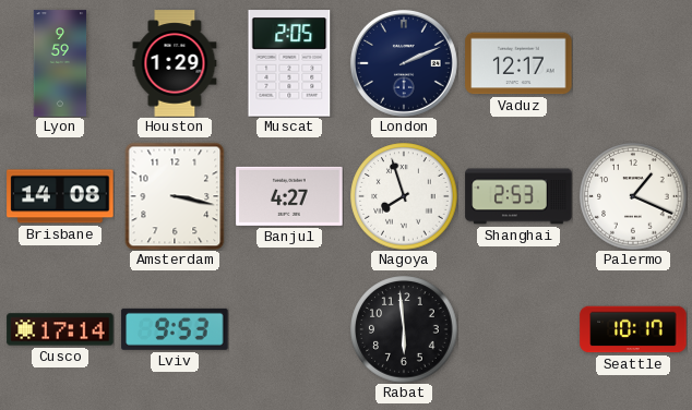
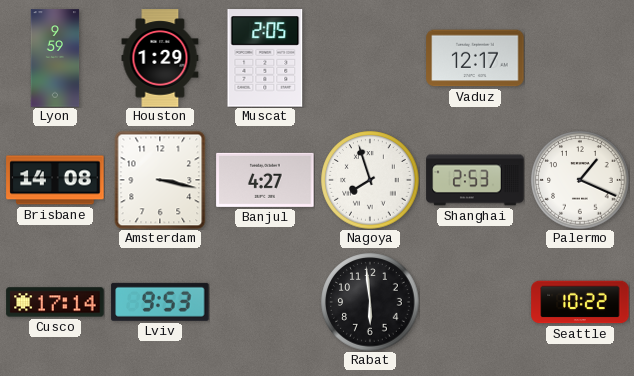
London: 2:11 -> none
Seattle: 10:17 -> 10:22
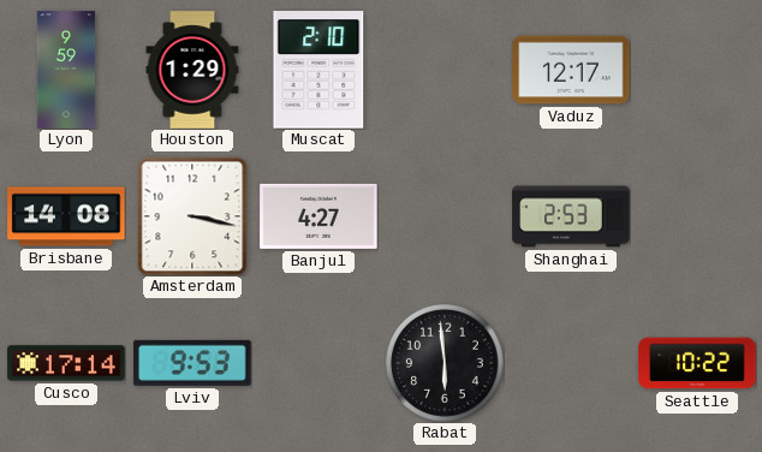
Muscat: 2:05 -> 2:10
Nagoya: 7:57 -> none
Palermo: 1:19 -> none
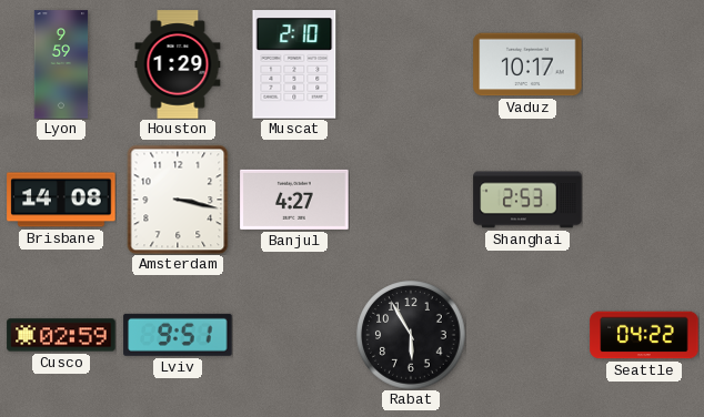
Vaduz: 12:17 -> 10:17
Cusco: 17:14 -> 02:59
Lviv: 9:53 -> 9:51
Rabat: 5:59 -> 5:55
Seattle: 10:22 -> 04:22
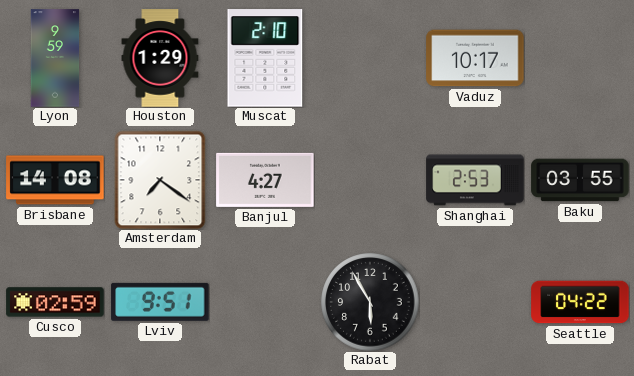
Amsterdam: 3:17 -> 7:21
Baku: none -> 03:55
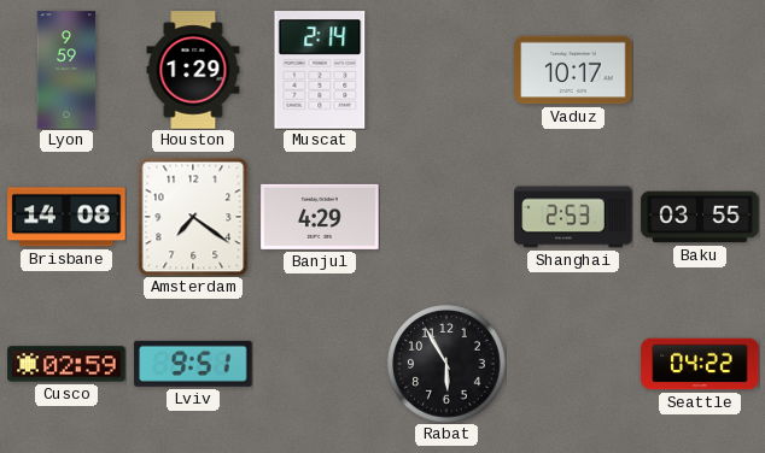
Muscat: 2:10 -> 2:14
Banjul: 4:27 -> 4:29
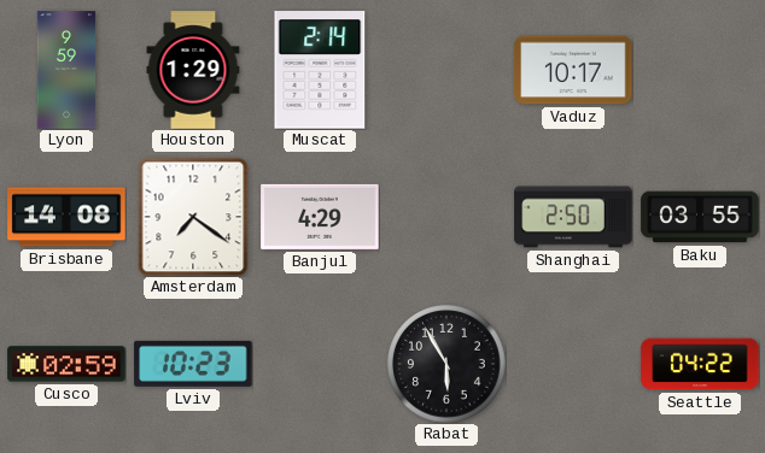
Shanghai: 2:53 -> 2:50
Lviv: 9:51 -> 10:23
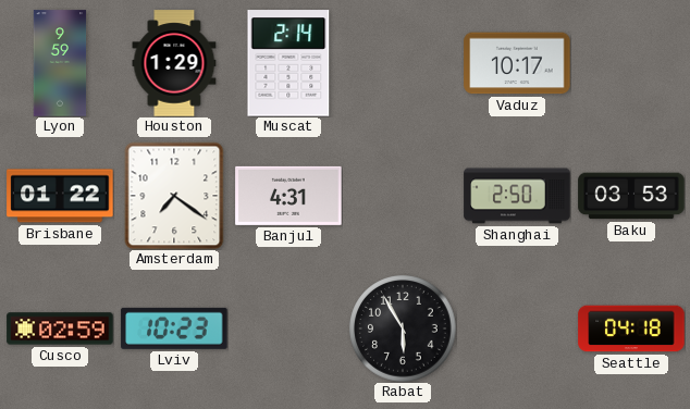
Brisbane: 14:08 -> 01:22
Banjul: 4:29 -> 4:31
Baku: 03:55 -> 03:53
Seattle: 04:22 -> 04:18
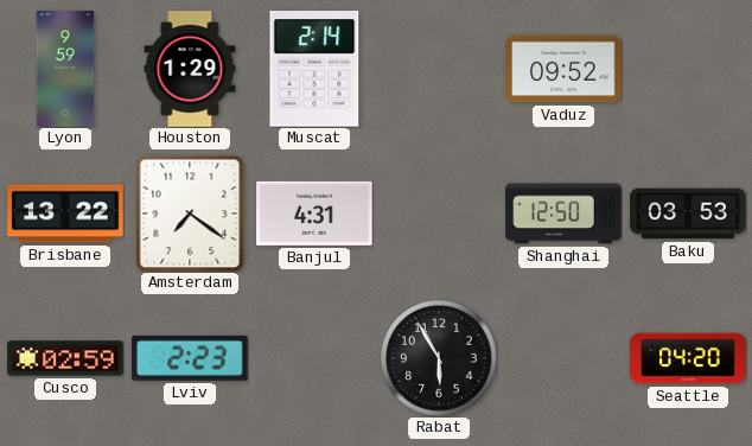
Vaduz: 10:17 -> 09:52
Brisbane: 01:22 -> 13:22
Shanghai: 2:50 -> 12:50
Lviv: 10:23 -> 2:23
Seattle: 04:18 -> 04:20
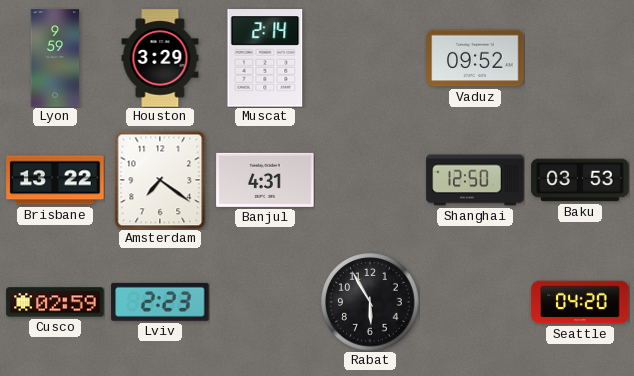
Houston: 1:29 -> 3:29
